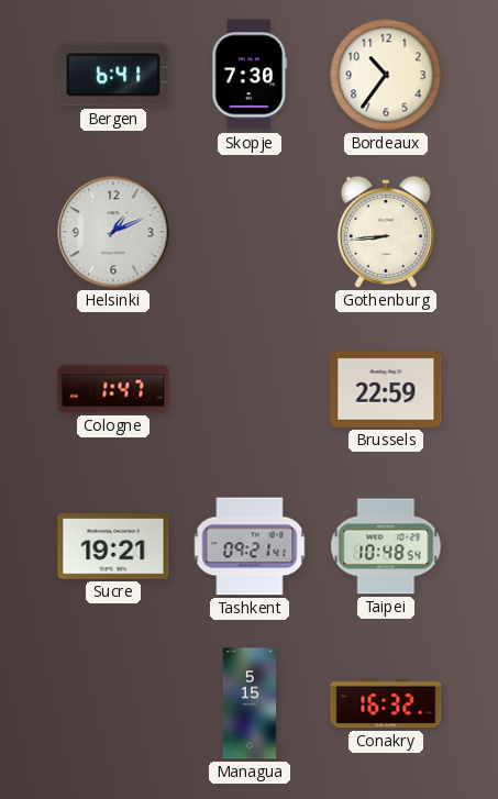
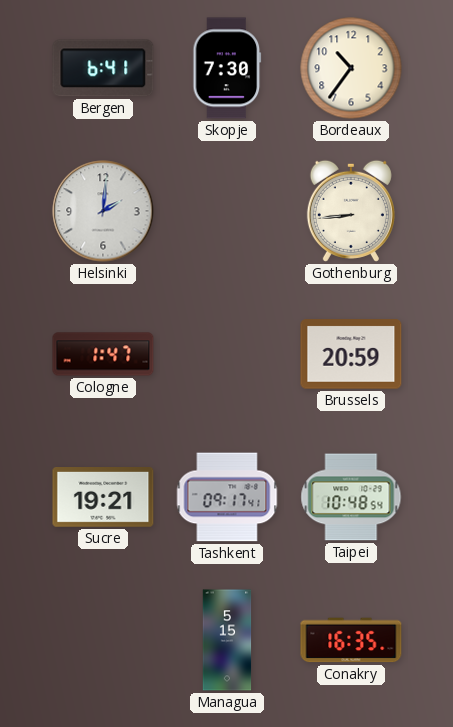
Helsinki: 1:11 -> 2:01
Brussels: 22:59 -> 20:59
Tashkent: 09:21 -> 09:17
Conakry: 16:32 -> 16:35
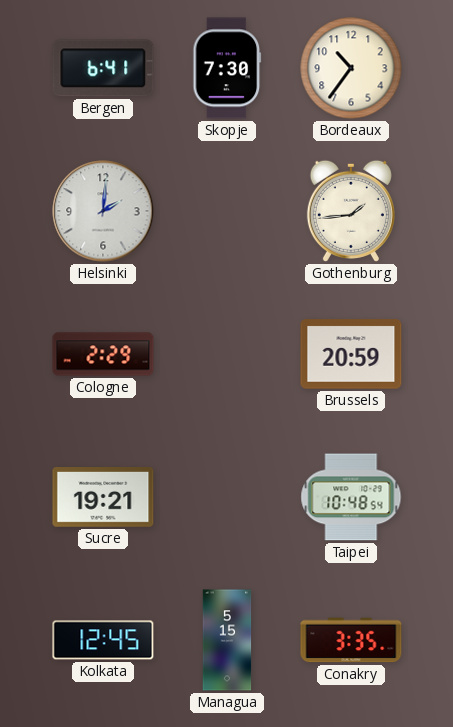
Gothenburg: 8:44 -> 1:44
Cologne: 1:47 -> 2:29
Tashkent: 09:17 -> none
Kolkata: none -> 12:45
Conakry: 16:35 -> 3:35
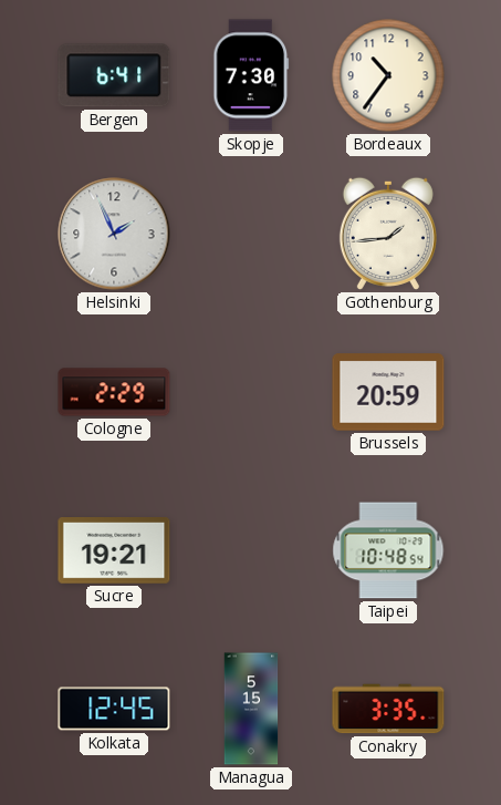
Helsinki: 2:01 -> 1:56
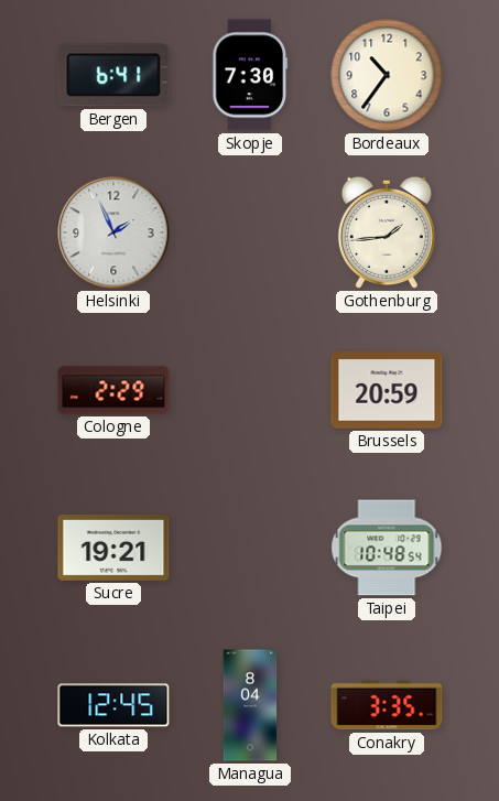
Managua: 5:15 -> 8:04
